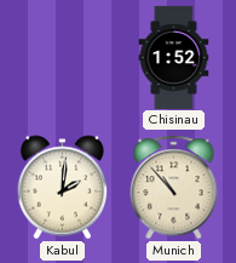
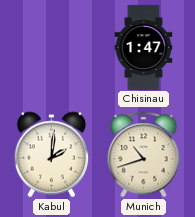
Chisinau: 1:52 -> 1:47
Munich: 10:53 -> 10:42
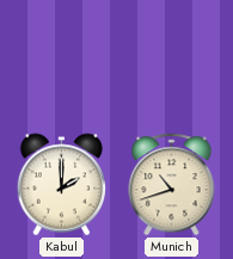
Chisinau: 1:47 -> none
Kabul: 2:01 -> 2:00
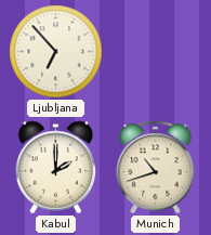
Ljubljana: none -> 6:53
